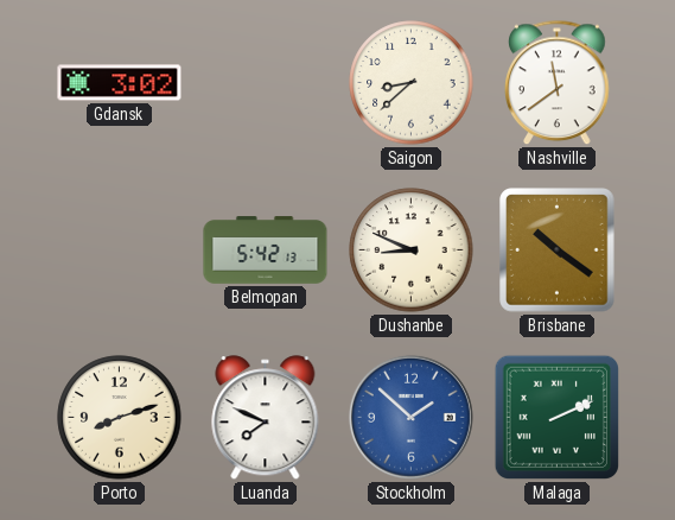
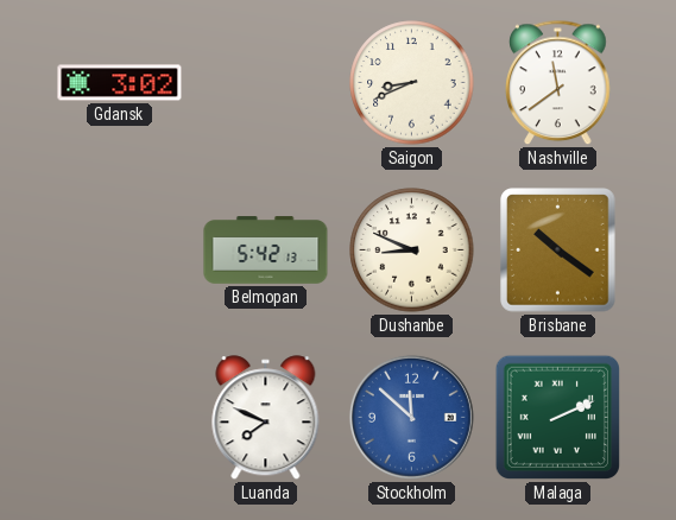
Saigon: 8:38 -> 8:41
Porto: 8:12 -> none
Stockholm: 1:52 -> 11:52
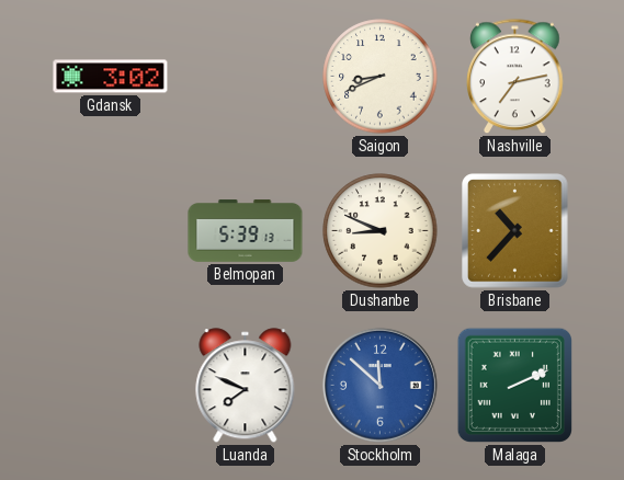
Nashville: 11:39 -> 7:13
Belmopan: 5:42 -> 5:39
Brisbane: 10:21 -> 10:37
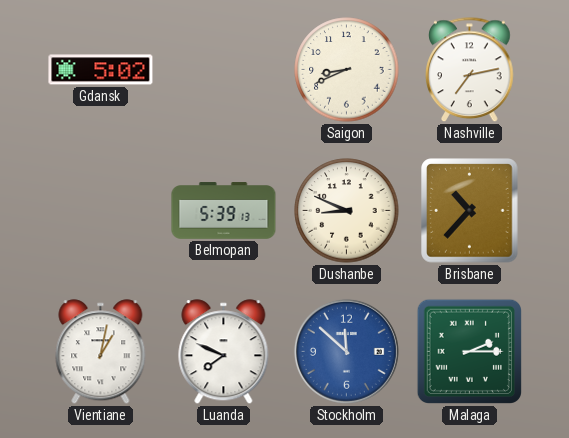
Gdansk: 3:02 -> 5:02
Vientiane: none -> 1:02
Malaga: 2:11 -> 2:15
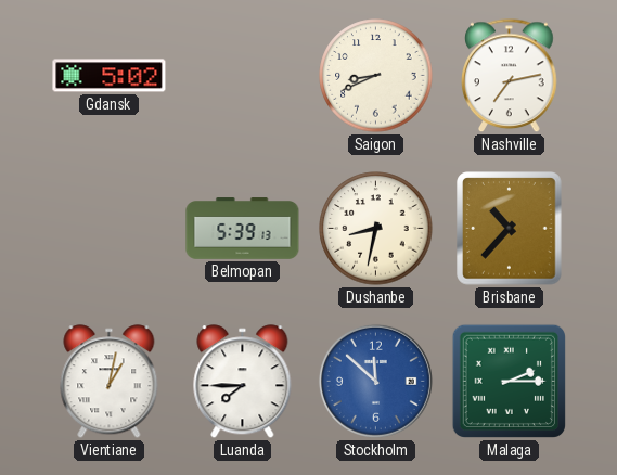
Dushanbe: 8:49 -> 8:32
Luanda: 7:49 -> 7:45
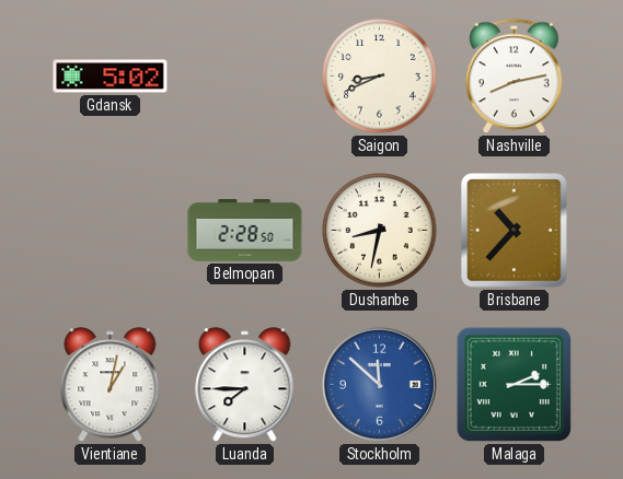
Nashville: 7:13 -> 8:13
Belmopan: 5:39 -> 2:28
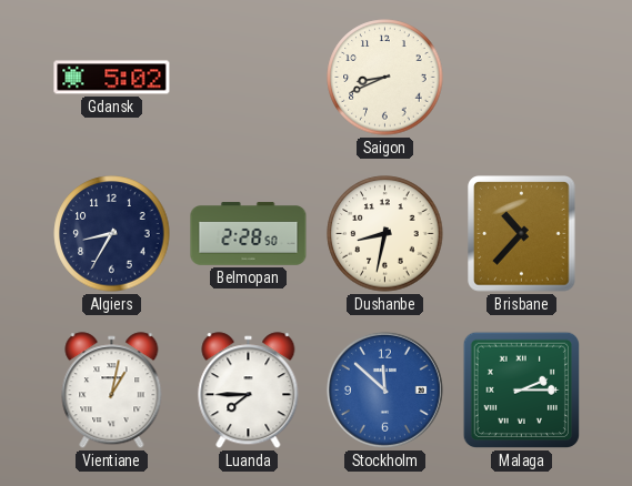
Nashville: 8:13 -> none
Algiers: none -> 8:35
